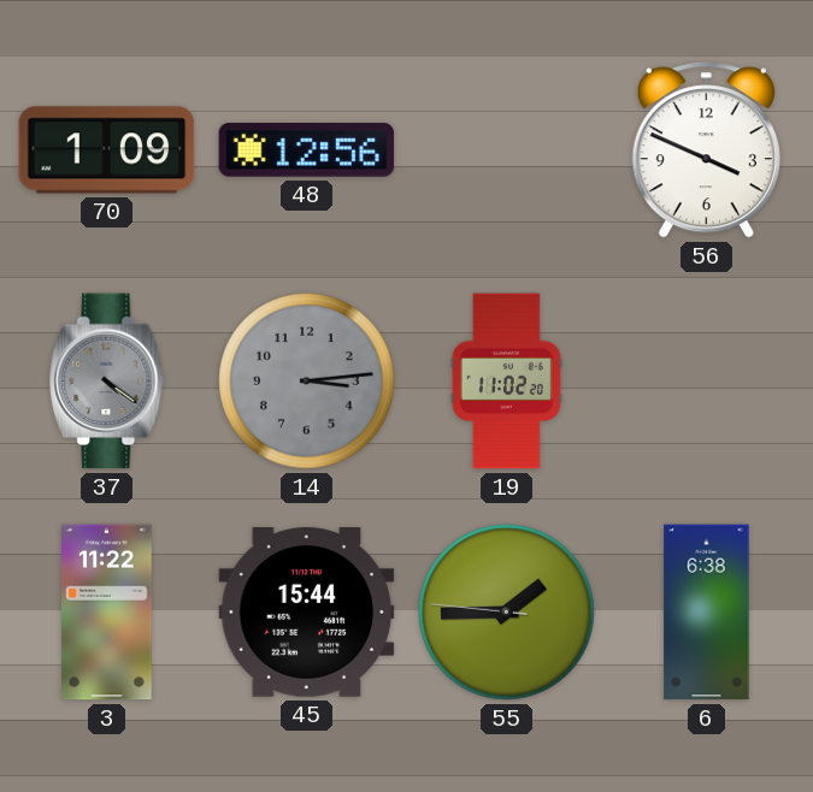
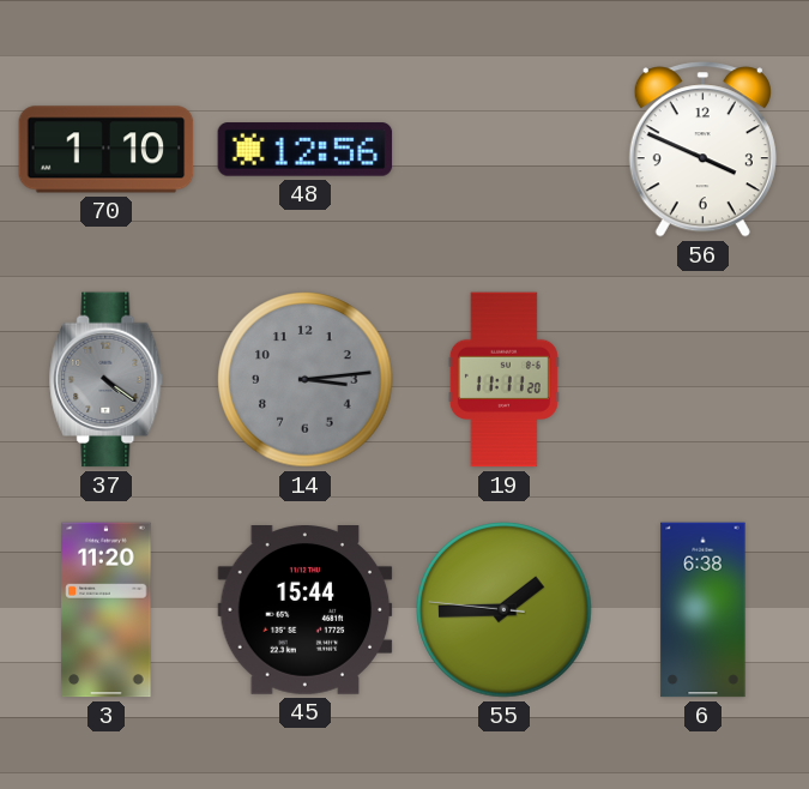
70: 1:09 -> 1:10
19: 11:02 -> 11:11
3: 11:22 -> 11:20
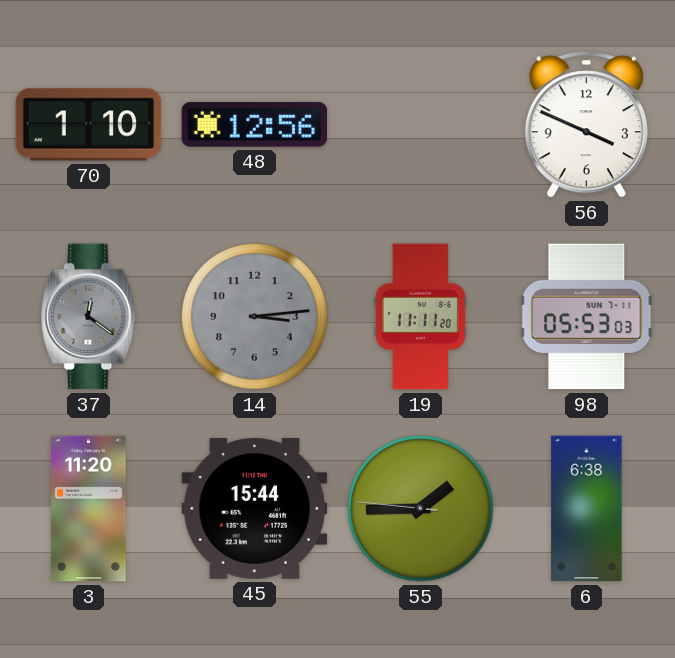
37: 4:21 -> 12:21
98: none -> 05:53
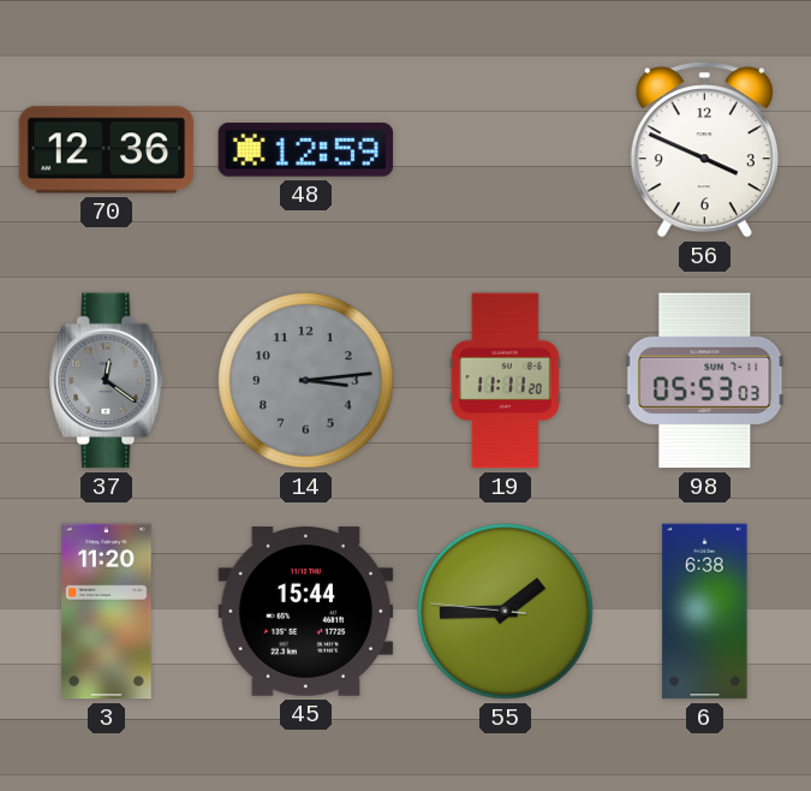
70: 1:10 -> 12:36
48: 12:56 -> 12:59
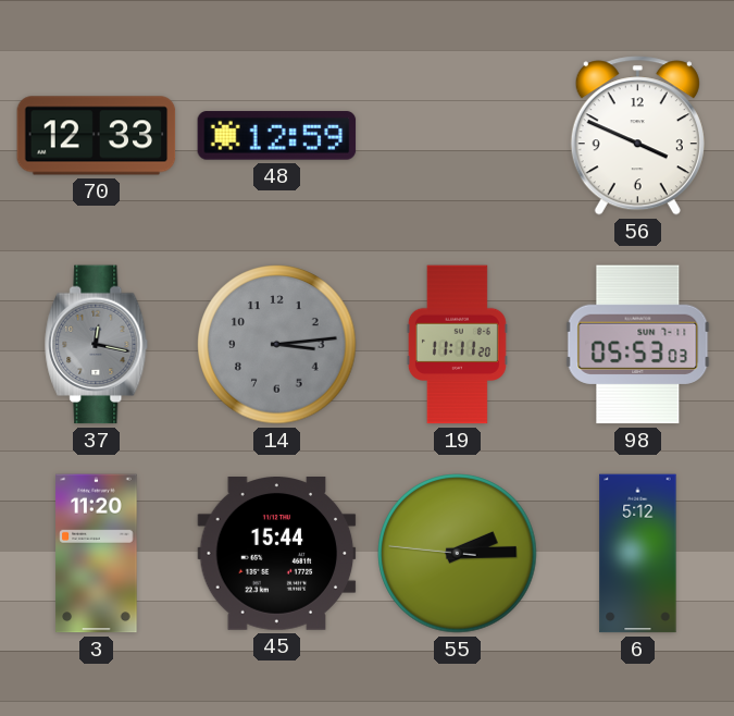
70: 12:36 -> 12:33
37: 12:21 -> 12:17
55: 1:44 -> 2:14
6: 6:38 -> 5:12
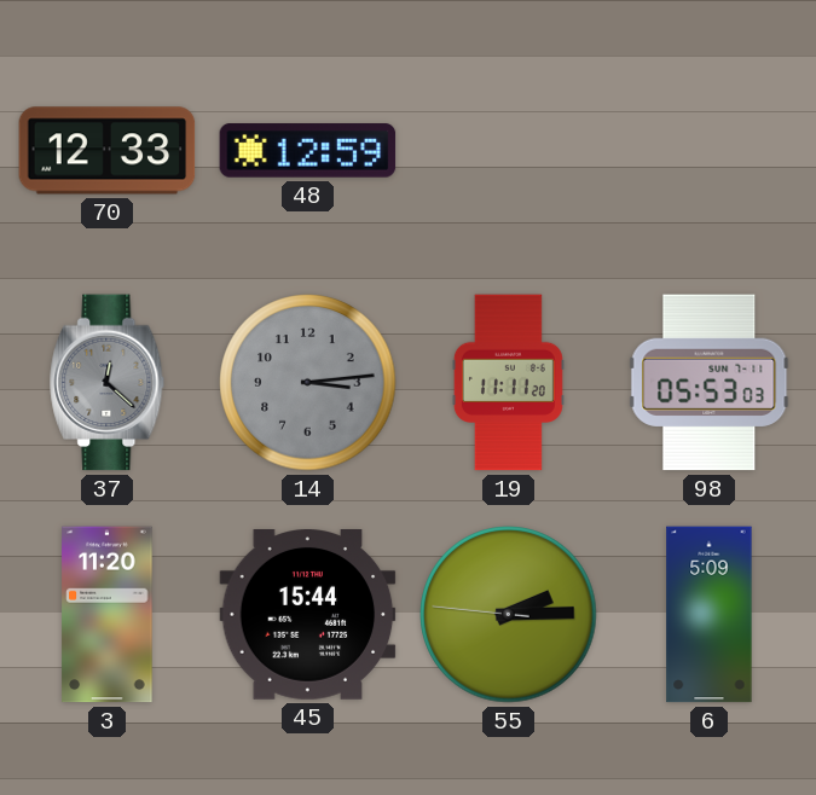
56: 3:49 -> none
37: 12:17 -> 12:22
6: 5:12 -> 5:09
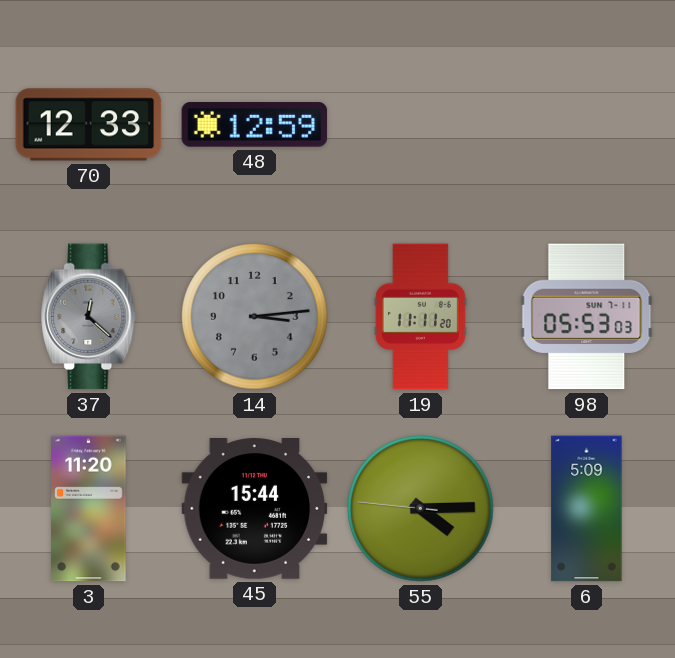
55: 2:14 -> 4:14
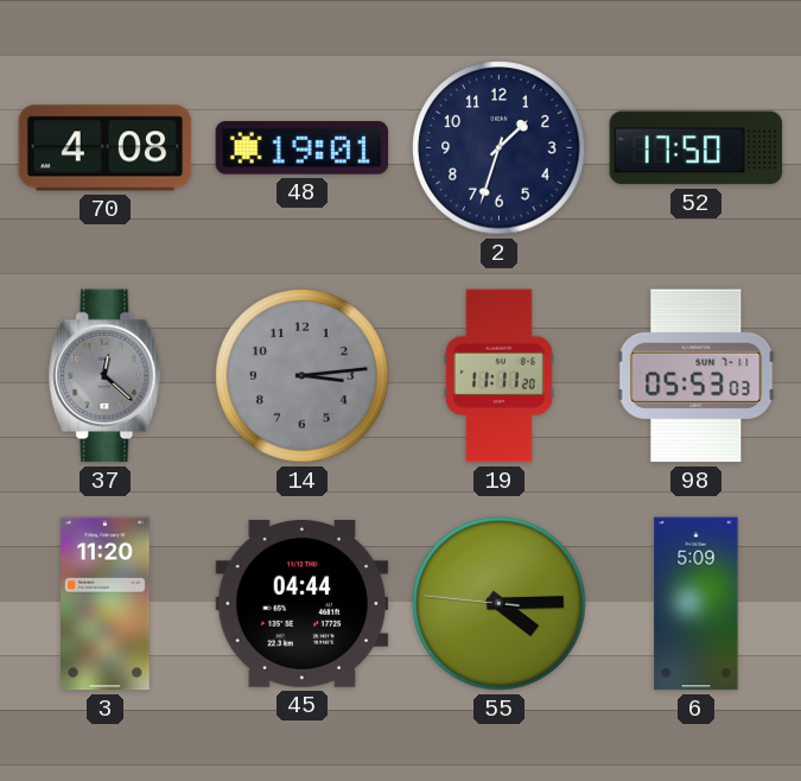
70: 12:33 -> 4:08
48: 12:59 -> 19:01
2: none -> 1:33
52: none -> 17:50
45: 15:44 -> 04:44
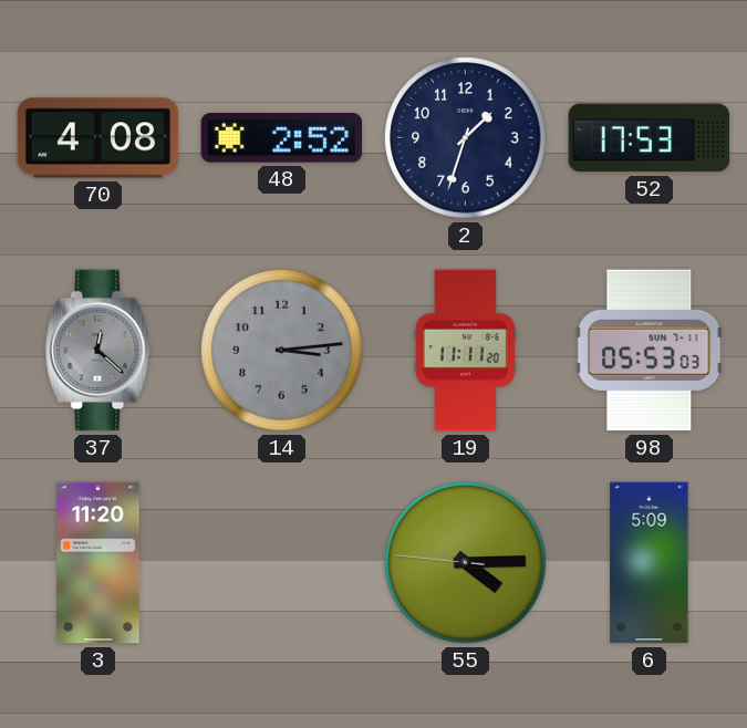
48: 19:01 -> 2:52
52: 17:50 -> 17:53
45: 04:44 -> none
